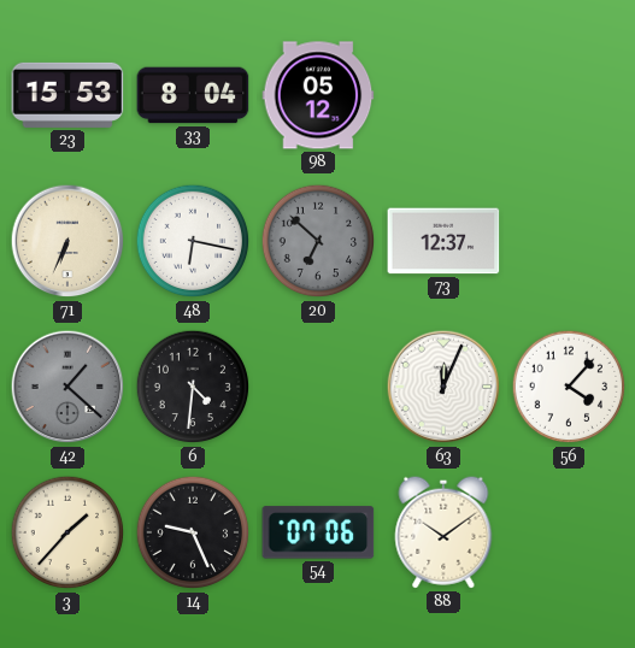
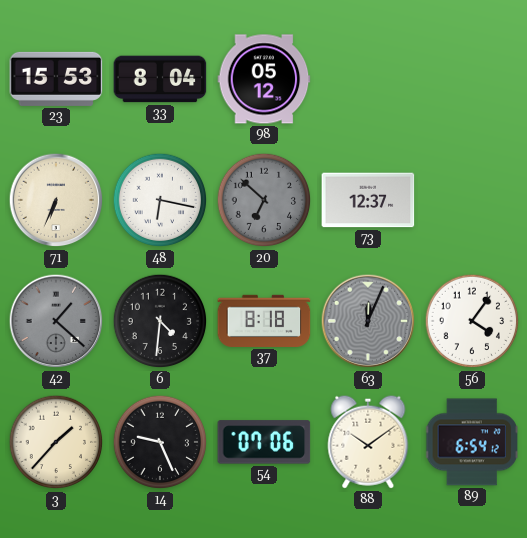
37: none -> 8:18
63 dial: white -> grey
56: 4:07 -> 4:06
89: none -> 6:54
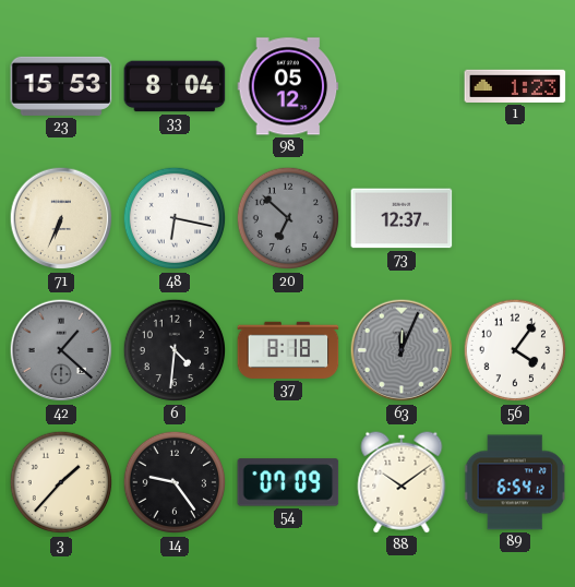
1: none -> 1:23
14: 9:26 -> 9:24
54: 07:06 -> 07:09
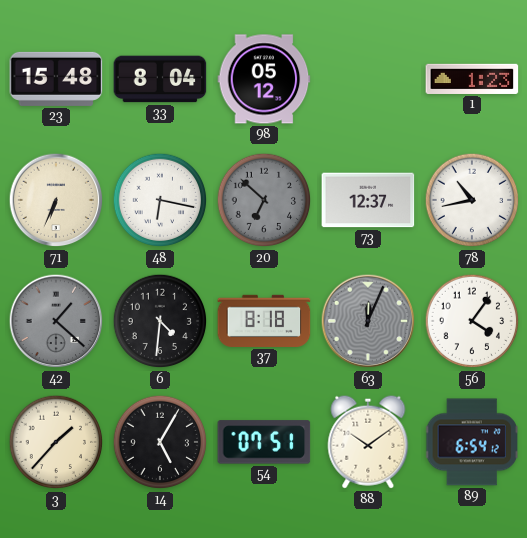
23: 15:53 -> 15:48
78: none -> 10:43
14: 9:24 -> 5:05
54: 07:09 -> 07:51
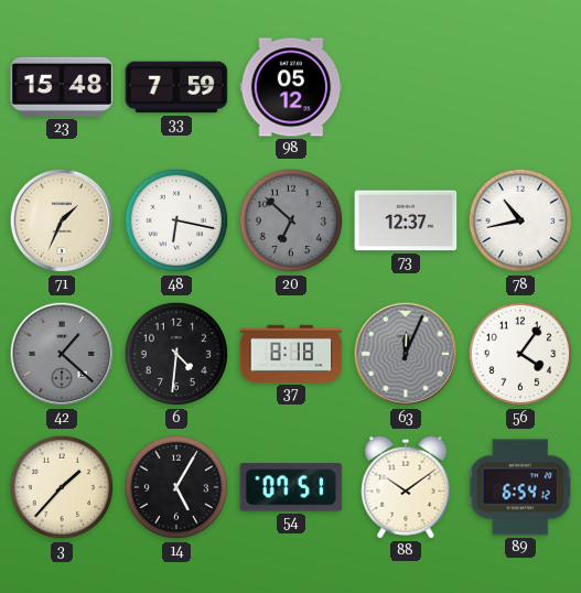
33: 8:04 -> 7:59
1: 1:23 -> none
71: 6:34 -> 1:34
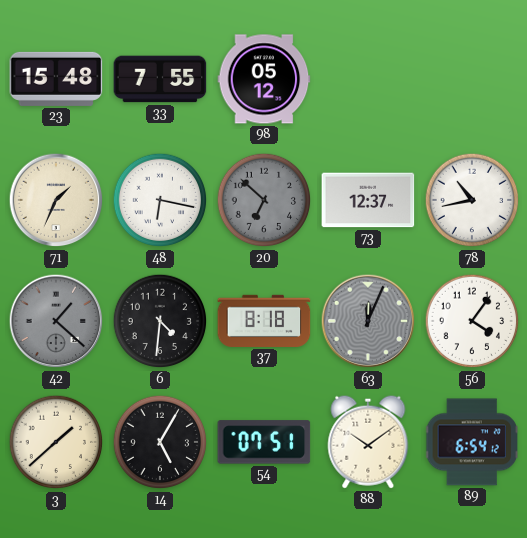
33: 7:59 -> 7:55
3: 1:37 -> 1:38
